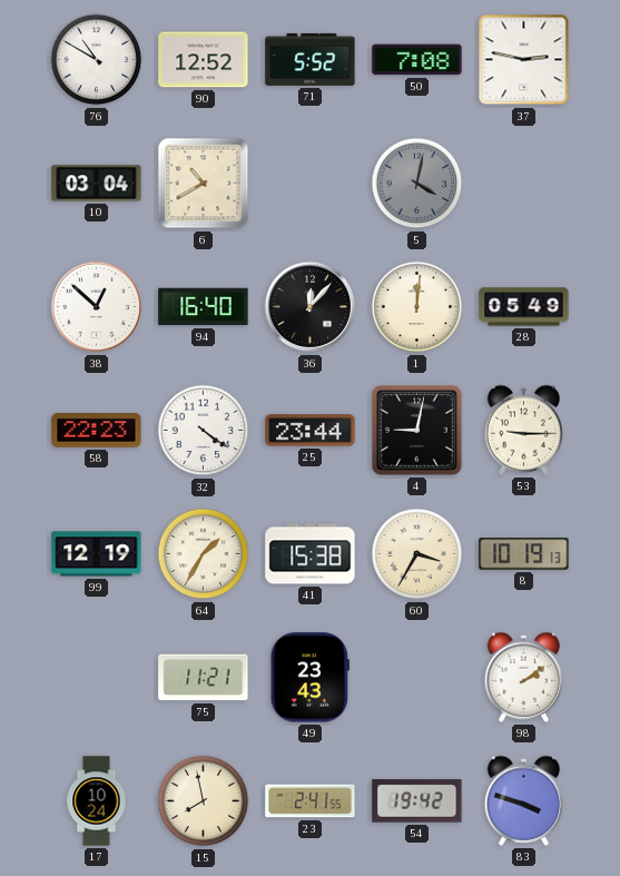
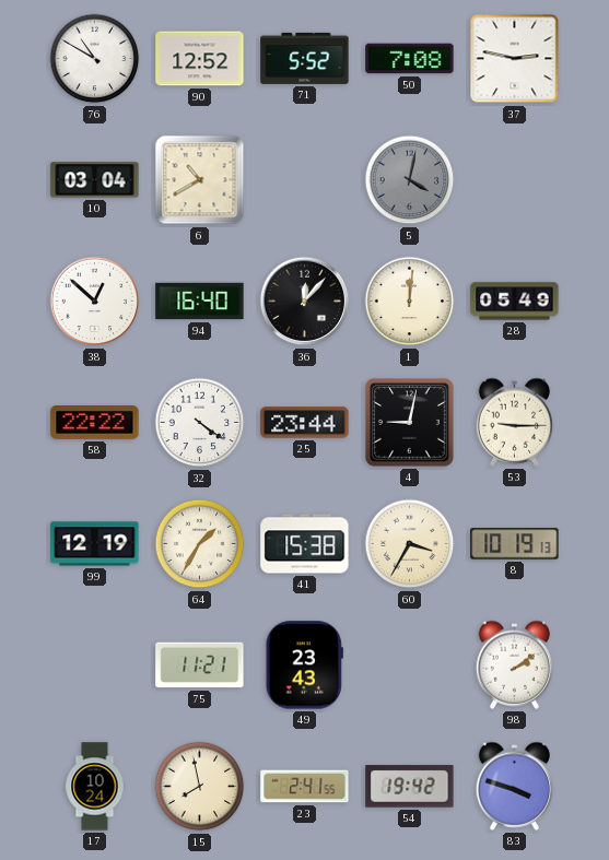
58: 22:23 -> 22:22
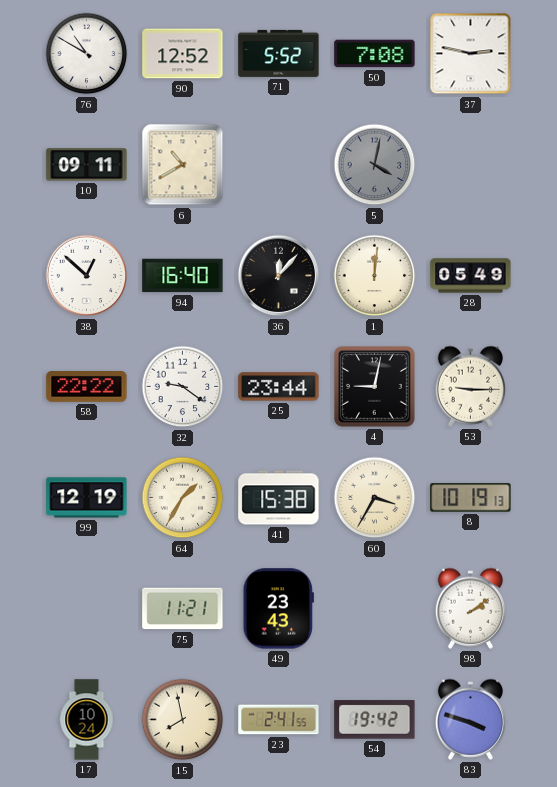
10: 03:04 -> 09:11
32: 4:21 -> 9:21
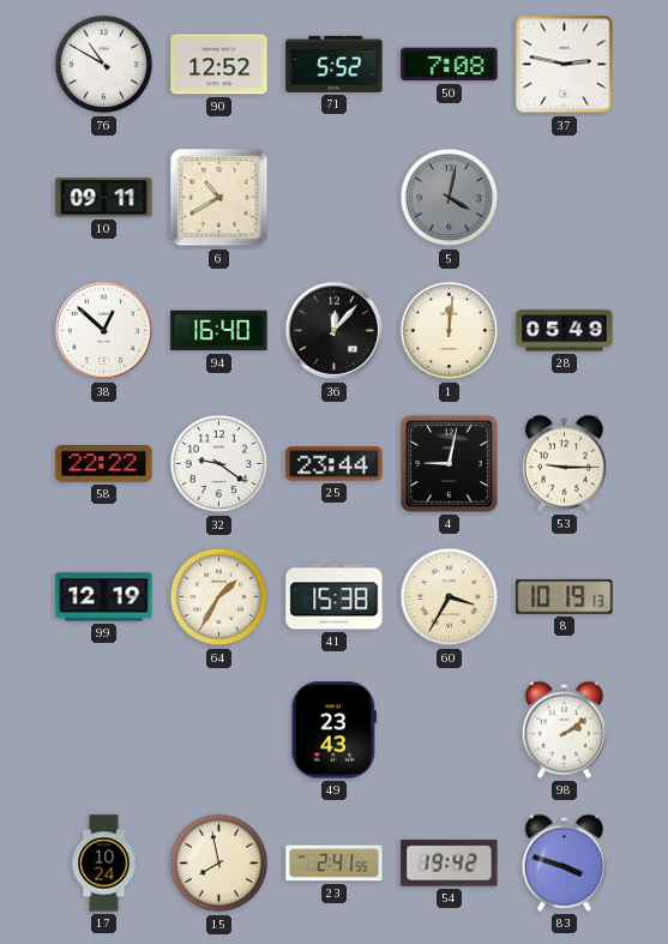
75: 11:21 -> none
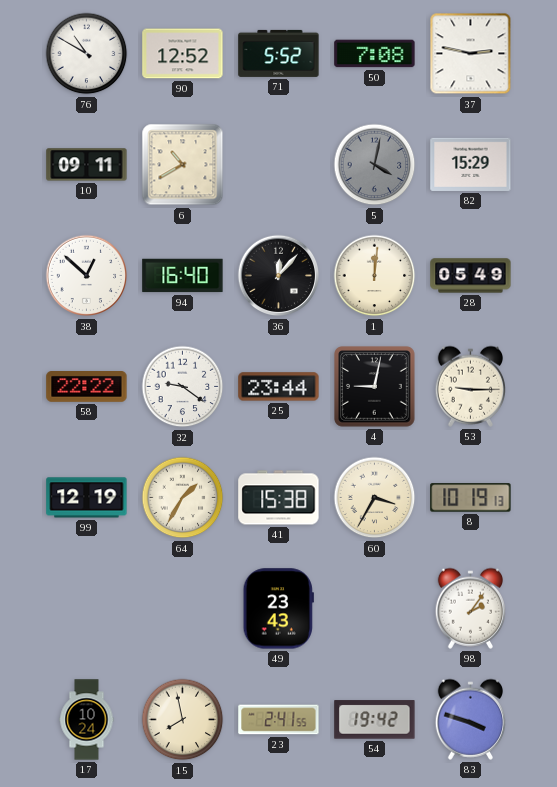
82: none -> 15:29
98: 2:09 -> 2:06
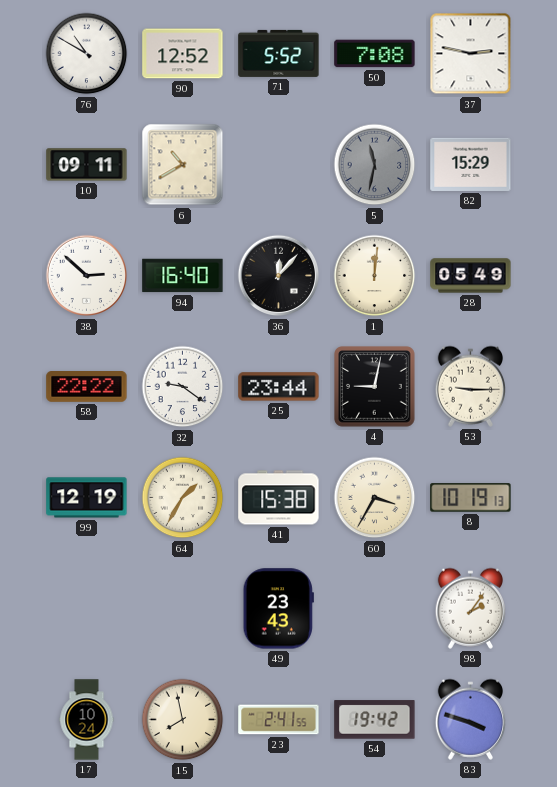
5: 4:02 -> 11:32
38: 12:52 -> 2:52
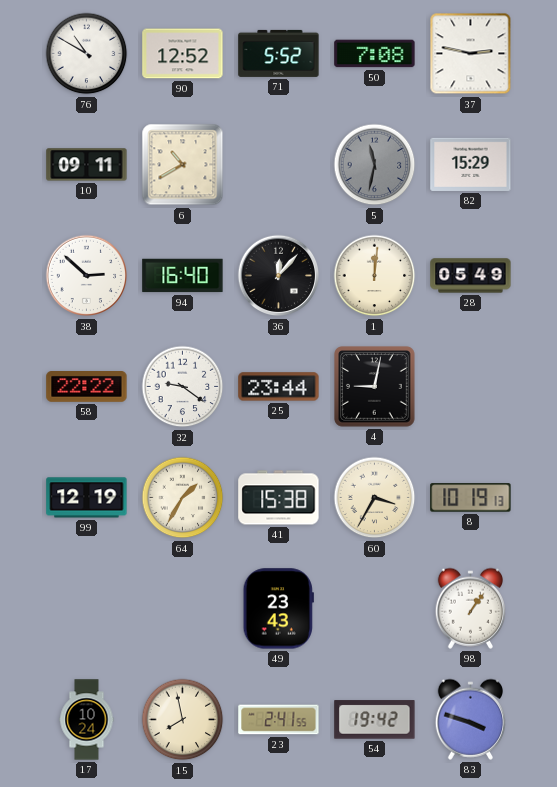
53: 9:15 -> none
98: 2:06 -> 1:06
